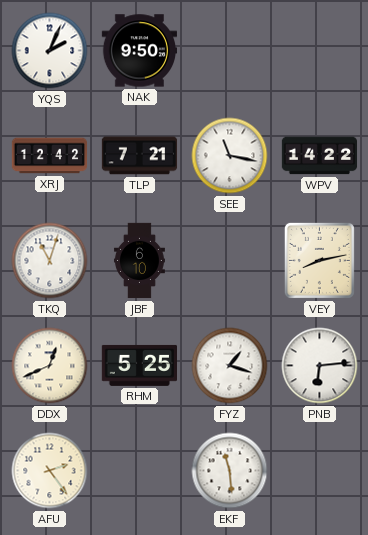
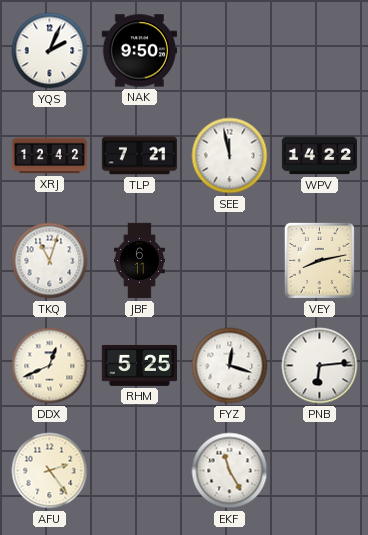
SEE: 11:17 -> 11:58
JBF: 6:10 -> 6:11
FYZ: 1:18 -> 12:18
EKF: 11:29 -> 11:25
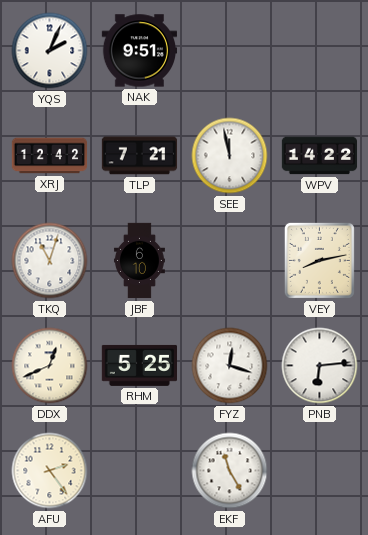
NAK: 9:50 -> 9:51
JBF: 6:11 -> 6:10
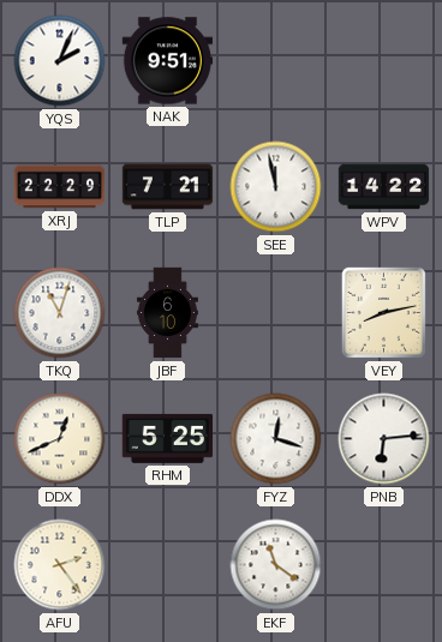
XRJ: 12:42 -> 22:29
EKF: 11:25 -> 11:21
